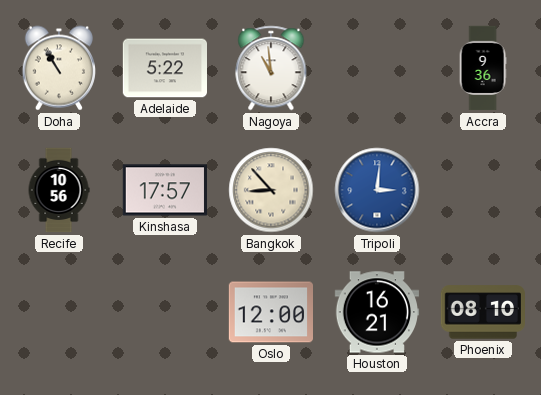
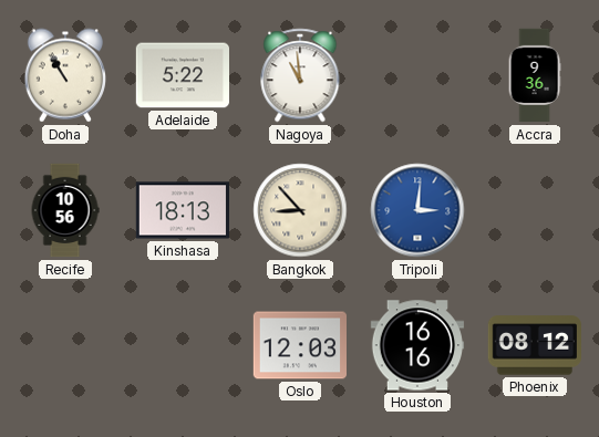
Kinshasa: 17:57 -> 18:13
Oslo: 12:00 -> 12:03
Houston: 16:21 -> 16:16
Phoenix: 08:10 -> 08:12
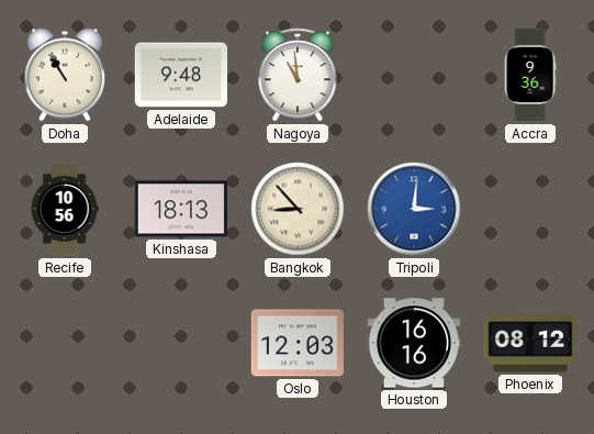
Adelaide: 5:22 -> 9:48
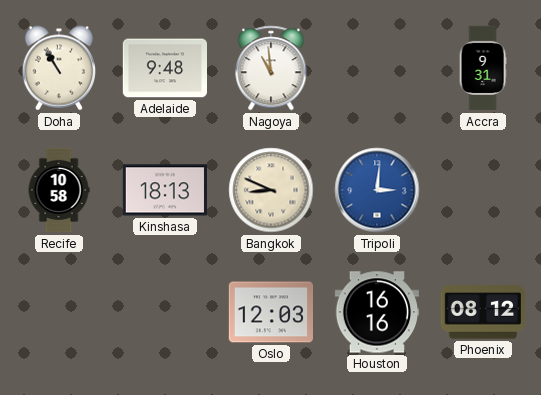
Accra: 9:36 -> 9:31
Recife: 10:56 -> 10:58
Bangkok: 8:53 -> 8:49
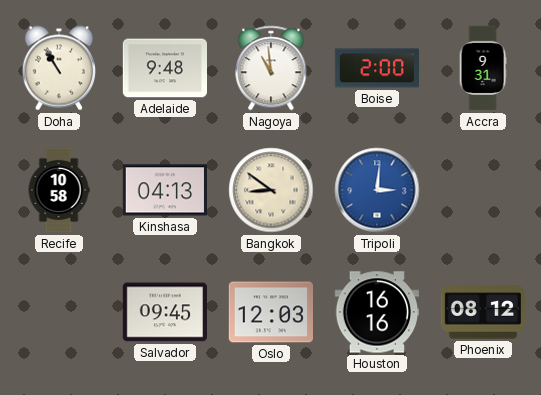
Boise: none -> 2:00
Kinshasa: 18:13 -> 04:13
Bangkok: 8:49 -> 8:51
Salvador: none -> 09:45
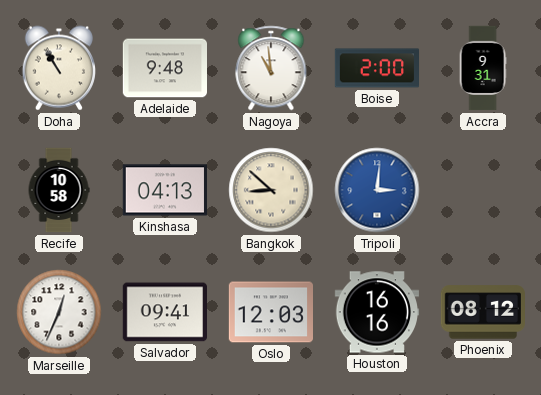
Bangkok: 8:51 -> 8:52
Marseille: none -> 12:34
Salvador: 09:45 -> 09:41
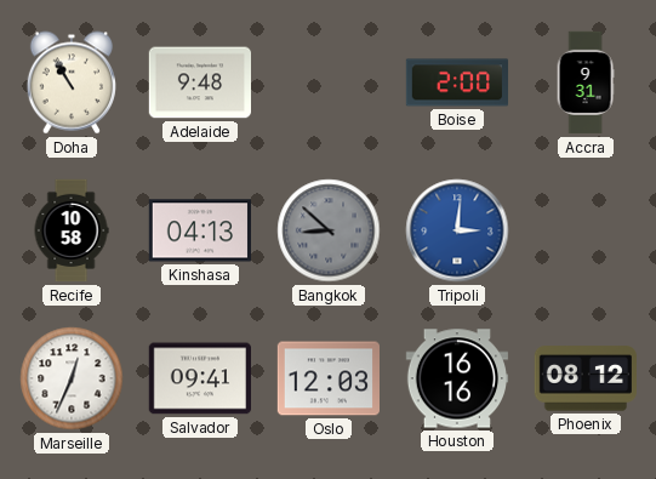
Nagoya: 10:59 -> none
Bangkok dial: cream -> grey
